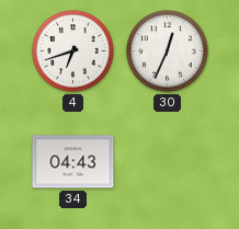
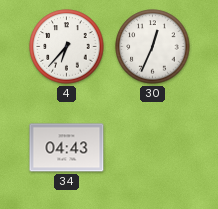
4: 6:42 -> 6:37
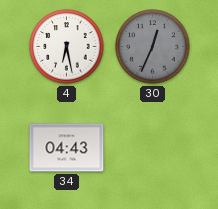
4: 6:37 -> 6:28
30 dial: white -> grey
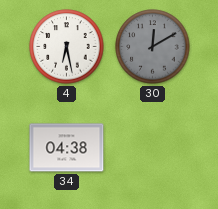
30: 12:34 -> 12:10
34: 04:43 -> 04:38
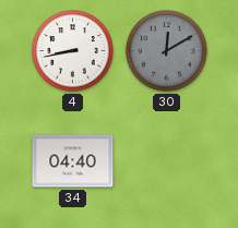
4: 6:28 -> 8:43
34: 04:38 -> 04:40
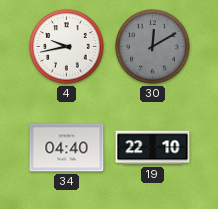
4: 8:43 -> 9:43
19: none -> 22:10
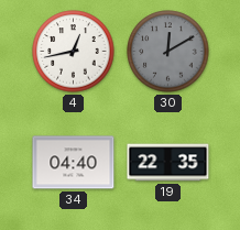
4: 9:43 -> 12:43
19: 22:10 -> 22:35
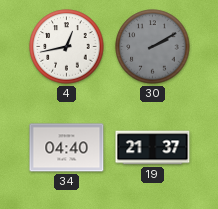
30: 12:10 -> 2:10
19: 22:35 -> 21:37
